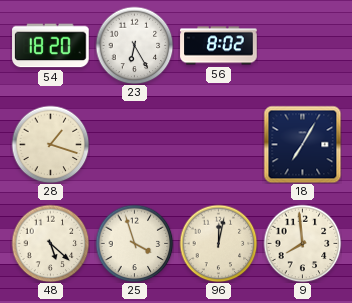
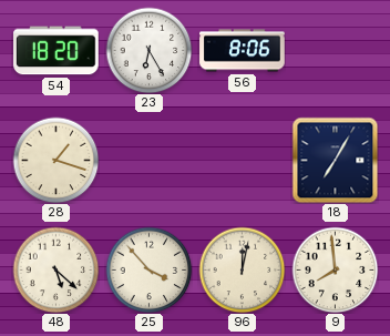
56: 8:02 -> 8:06
25: 3:57 -> 3:53
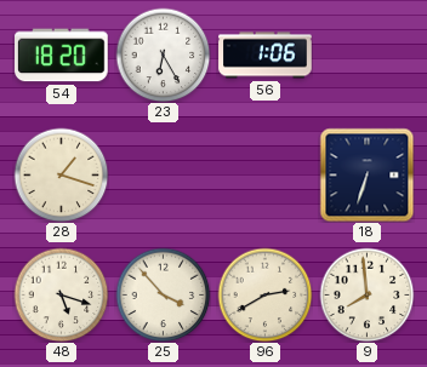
56: 8:06 -> 1:06
18: 7:05 -> 6:33
48: 5:22 -> 5:18
96: 12:02 -> 2:40
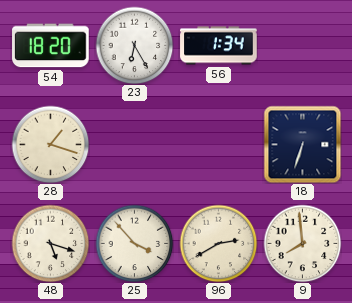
56: 1:06 -> 1:34
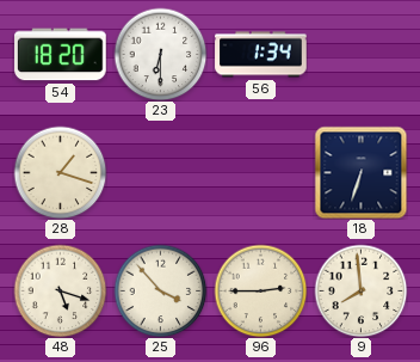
23: 6:25 -> 6:30
96: 2:40 -> 2:45
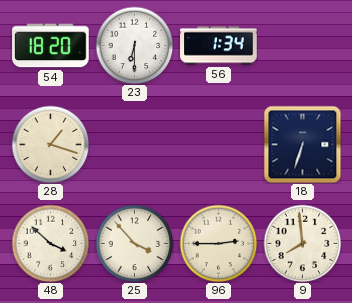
48: 5:18 -> 3:52
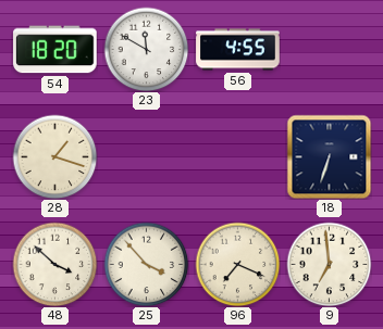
23: 6:30 -> 11:50
56: 1:34 -> 4:55
96: 2:45 -> 7:19
9: 7:59 -> 6:59
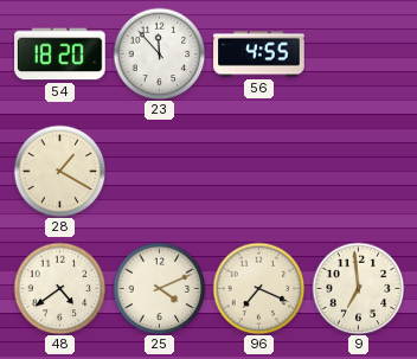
23: 11:50 -> 11:53
28: 1:18 -> 1:20
18: 6:33 -> none
48: 3:52 -> 4:39
25: 3:53 -> 4:11
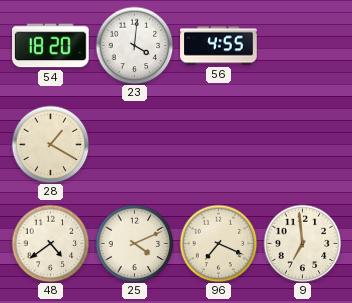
23: 11:53 -> 4:01
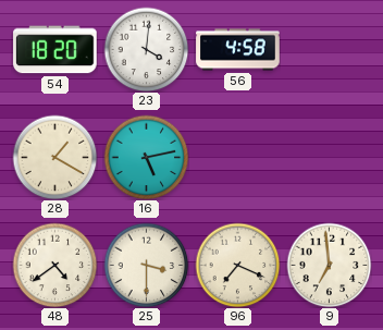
56: 4:55 -> 4:58
16: none -> 5:13
25: 4:11 -> 3:30
